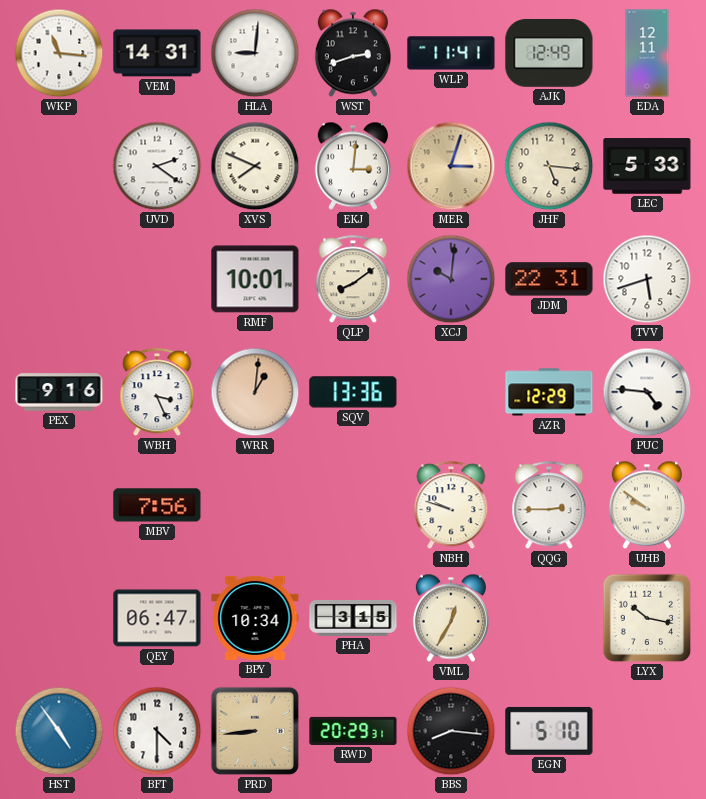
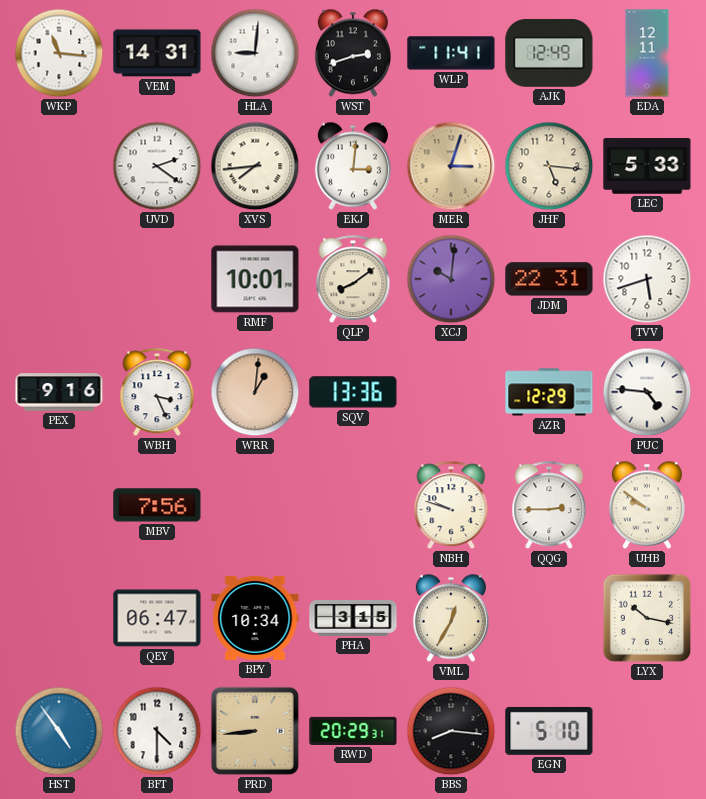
XVS: 7:49 -> 7:44
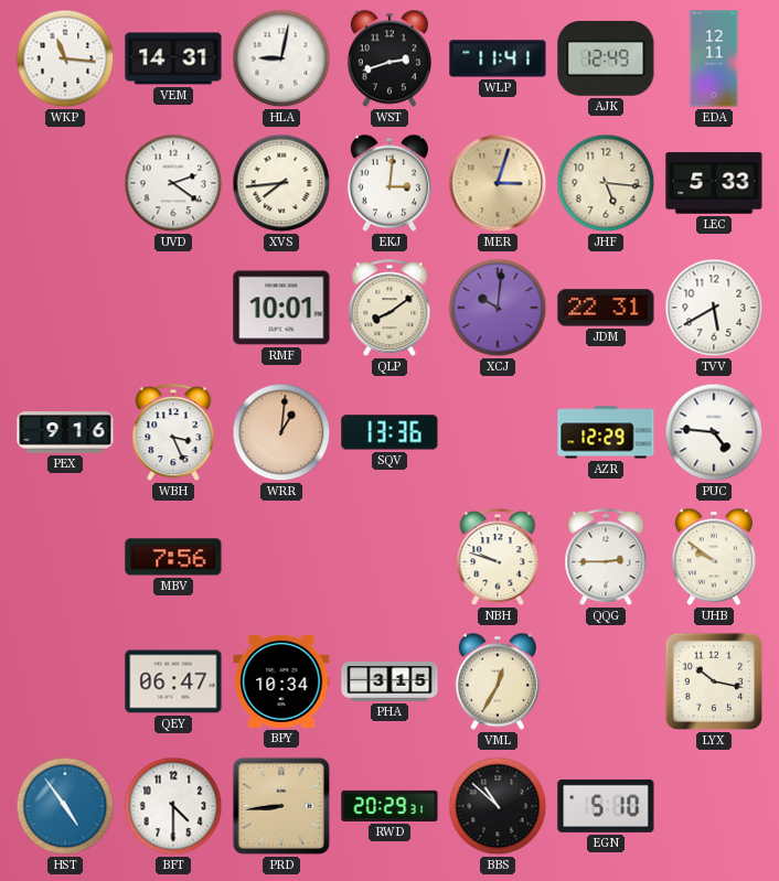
HLA: 9:01 -> 9:02
TVV: 5:42 -> 5:40
BBS: 8:16 -> 10:52
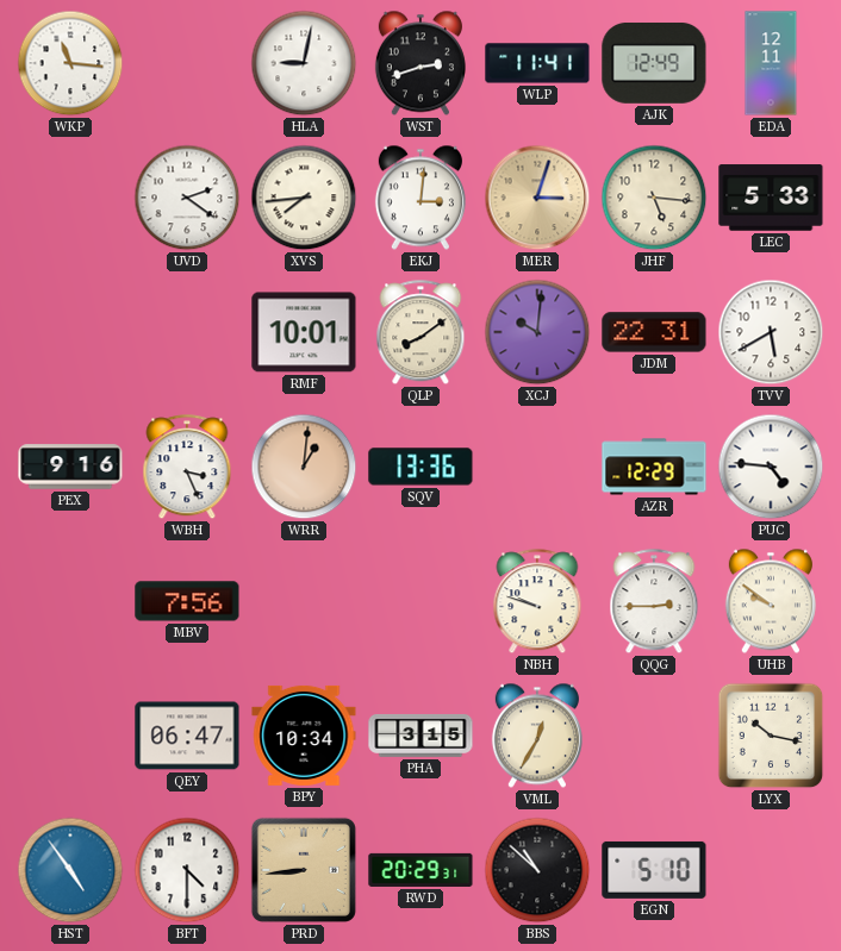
VEM: 14:31 -> none
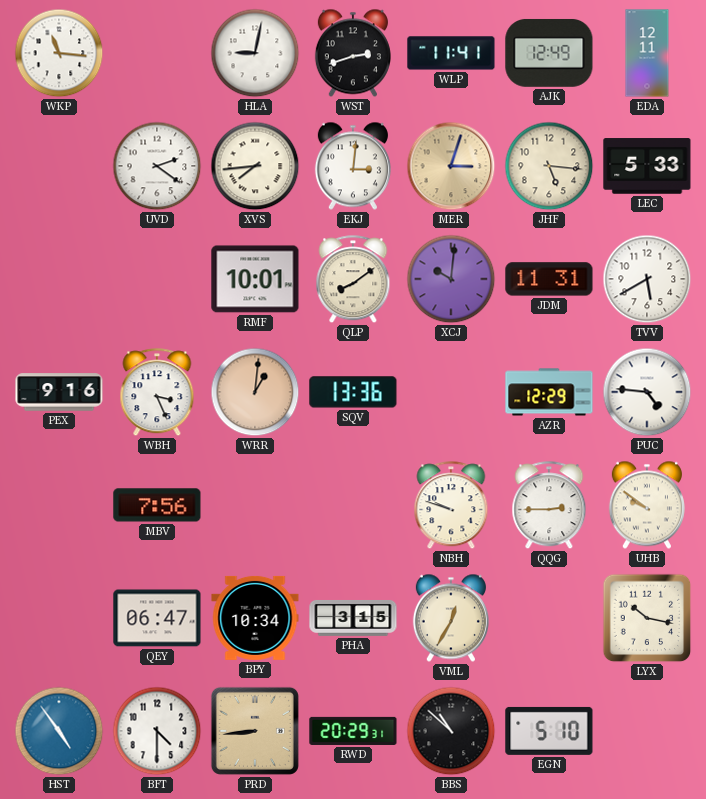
JDM: 22:31 -> 11:31
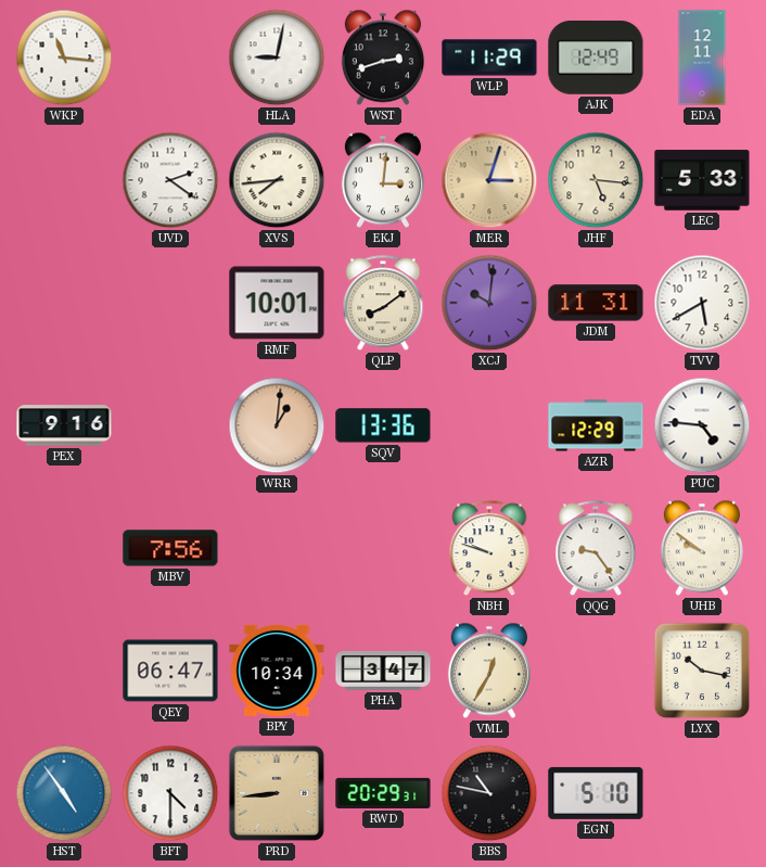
WLP: 11:41 -> 11:29
WBH: 3:26 -> none
QQG: 2:45 -> 9:24
PHA: 3:15 -> 3:47
BBS: 10:52 -> 10:47
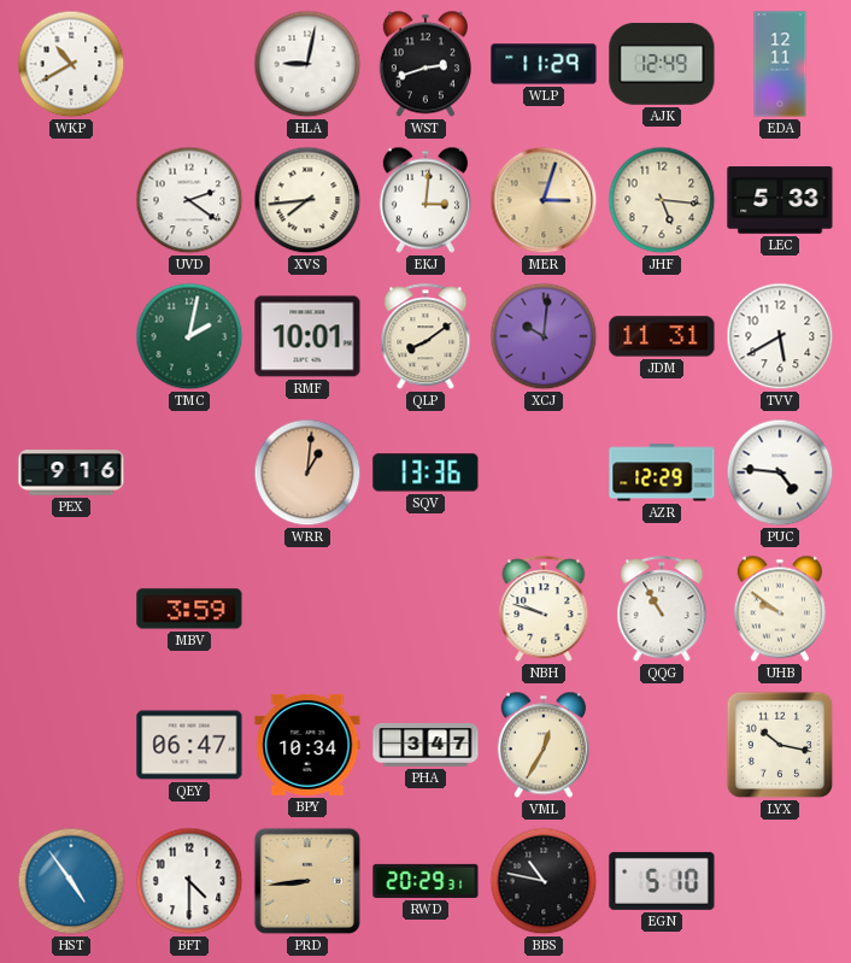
WKP: 11:16 -> 10:40
TMC: none -> 2:02
MBV: 7:56 -> 3:59
QQG: 9:24 -> 10:55
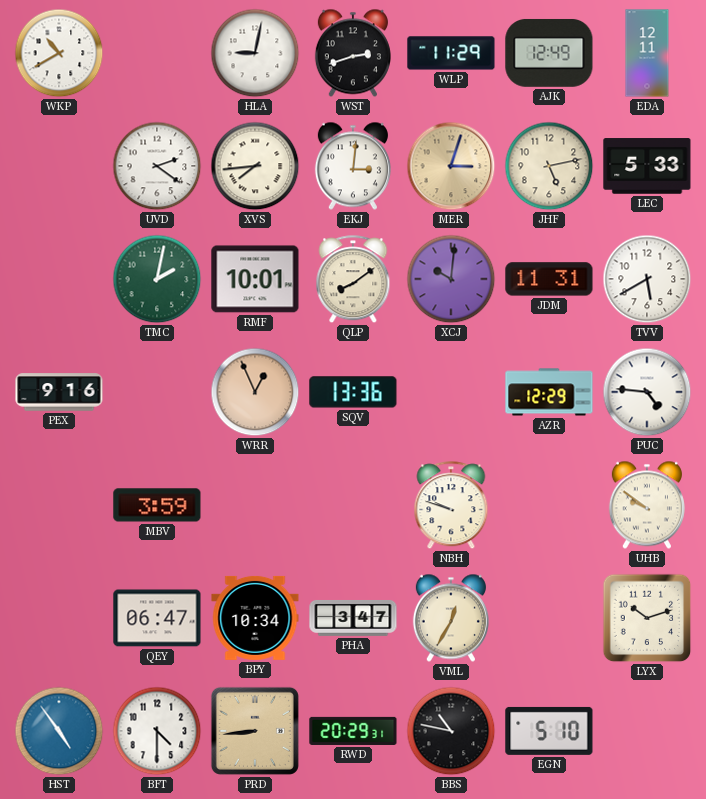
JHF: 5:16 -> 5:13
WRR: 1:01 -> 12:56
QQG: 10:55 -> none
LYX: 10:17 -> 10:12
